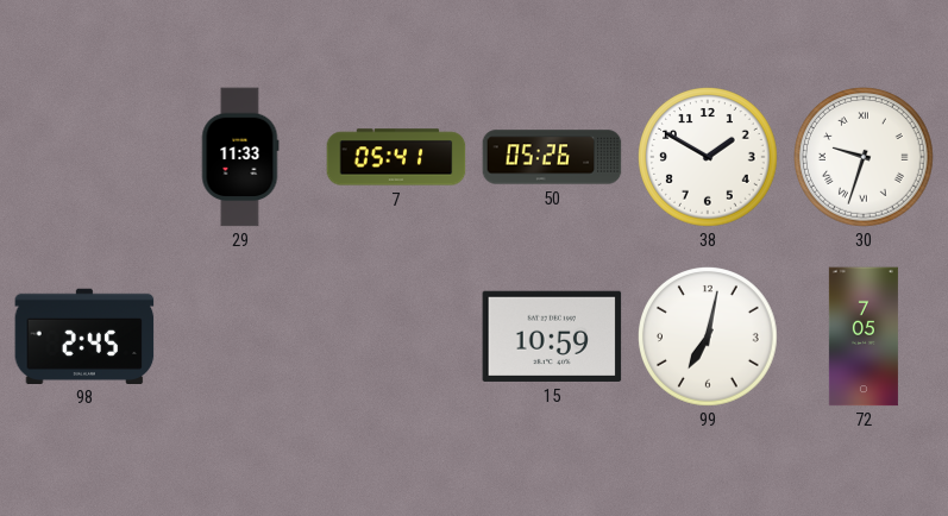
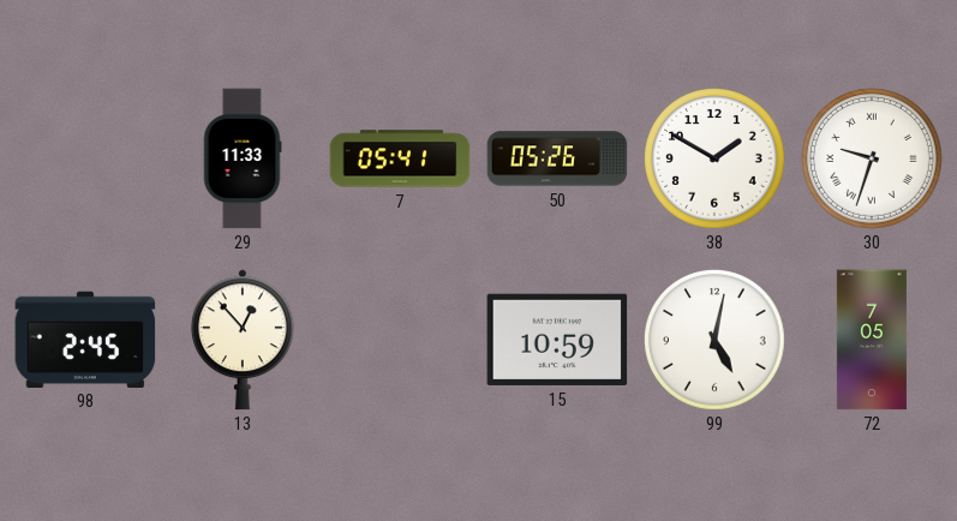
13: none -> 12:53
99: 7:02 -> 5:02
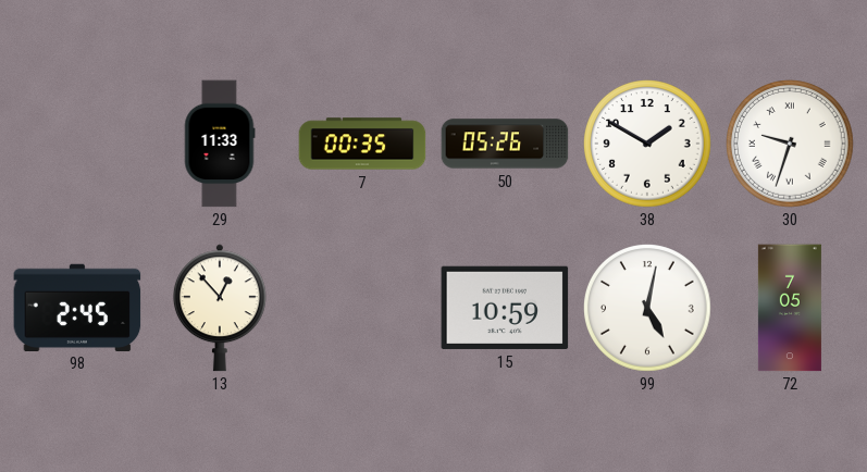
7: 05:41 -> 00:35
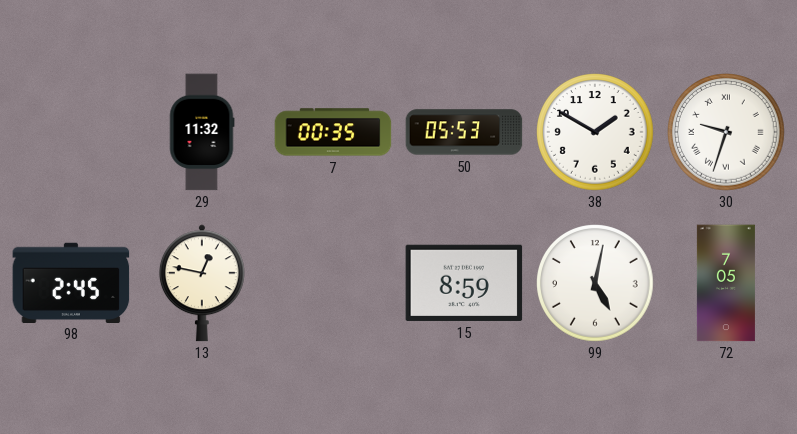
29: 11:33 -> 11:32
50: 05:26 -> 05:53
13: 12:53 -> 12:47
15: 10:59 -> 8:59
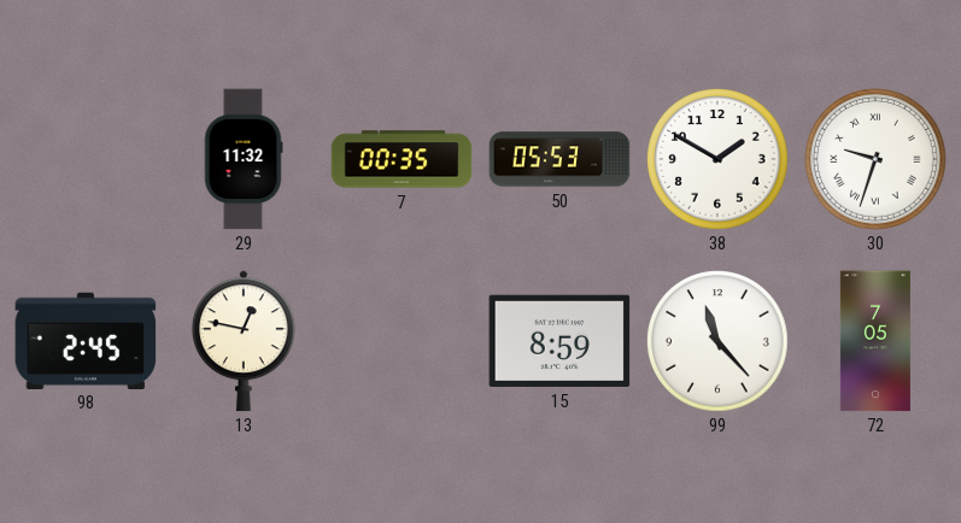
99: 5:02 -> 11:23
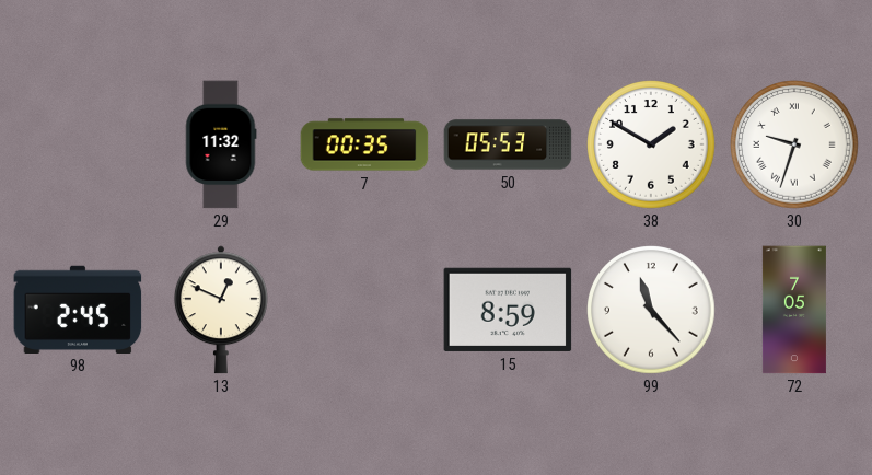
13: 12:47 -> 12:49
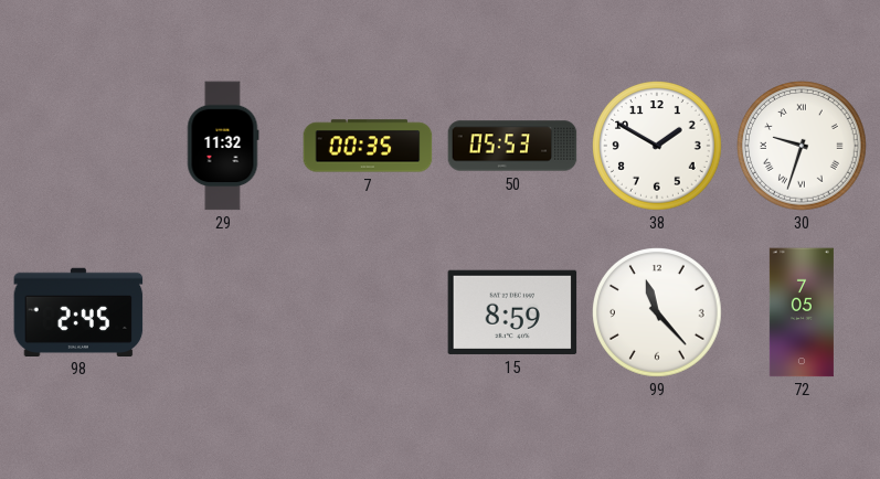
13: 12:49 -> none
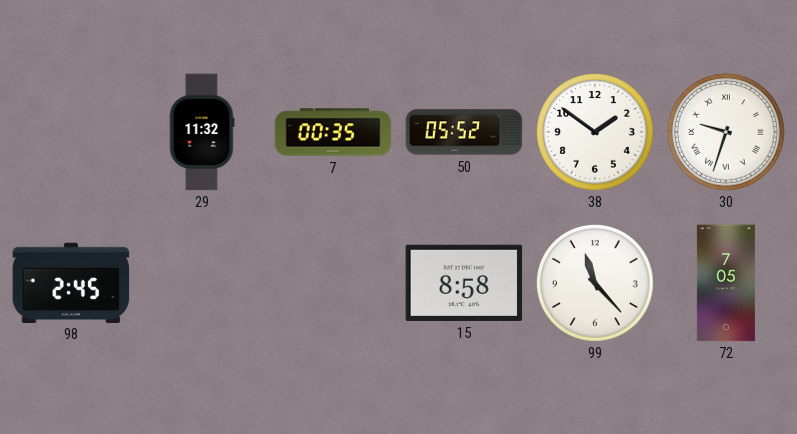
50: 05:53 -> 05:52
38: 1:50 -> 1:51
15: 8:59 -> 8:58
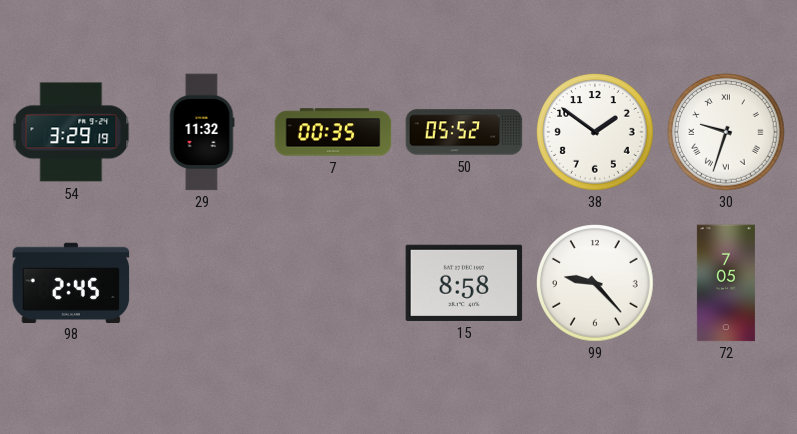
54: none -> 3:29
99: 11:23 -> 9:23
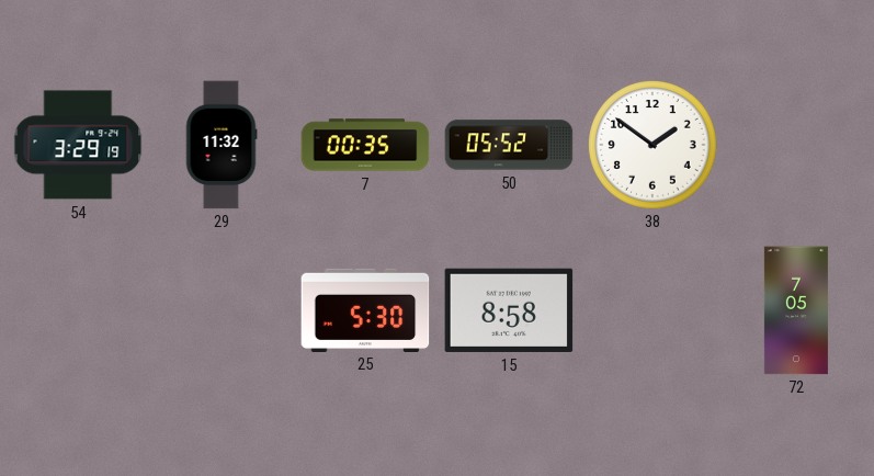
30: 9:33 -> none
98: 2:45 -> none
25: none -> 5:30
99: 9:23 -> none
